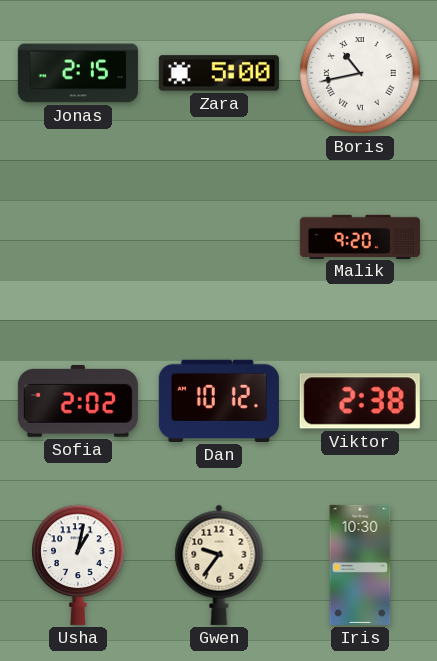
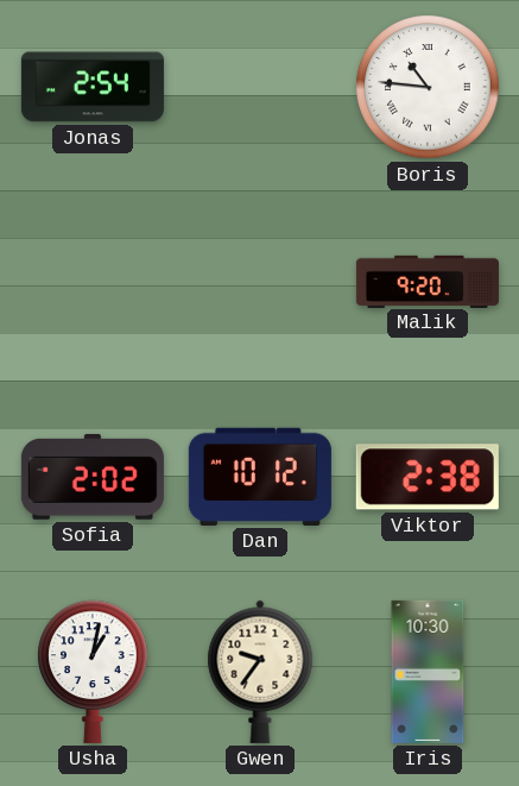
Jonas: 2:15 -> 2:54
Zara: 5:00 -> none
Boris: 10:43 -> 10:46
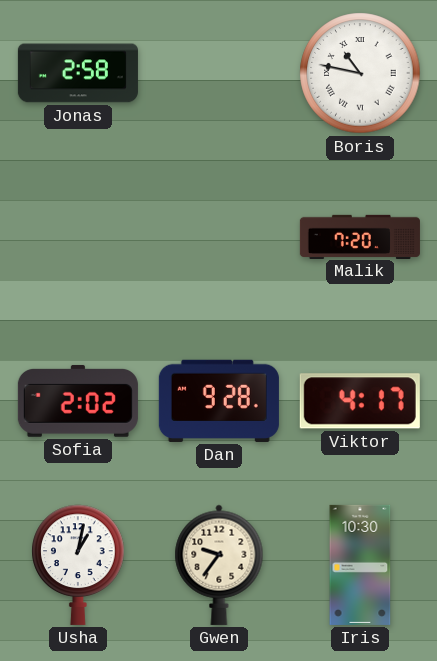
Jonas: 2:54 -> 2:58
Boris: 10:46 -> 10:47
Malik: 9:20 -> 7:20
Dan: 10:12 -> 9:28
Viktor: 2:38 -> 4:17
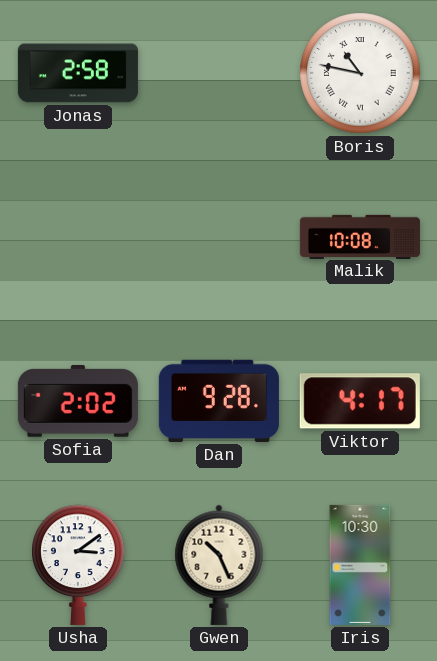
Malik: 7:20 -> 10:08
Usha: 1:02 -> 3:09
Gwen: 9:36 -> 10:26
